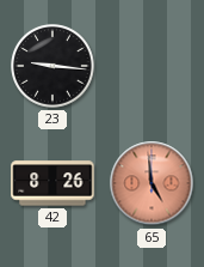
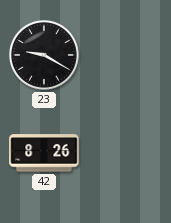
23: 9:16 -> 9:20
65: 4:59 -> none
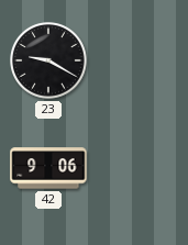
42: 8:26 -> 9:06
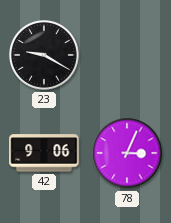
78: none -> 3:04
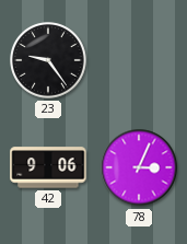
23: 9:20 -> 9:24
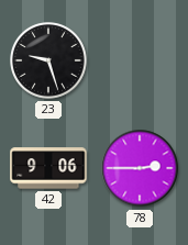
23: 9:24 -> 9:27
78: 3:04 -> 2:45
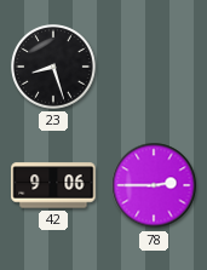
23: 9:27 -> 8:27
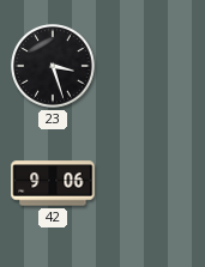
23: 8:27 -> 3:27
78: 2:45 -> none
